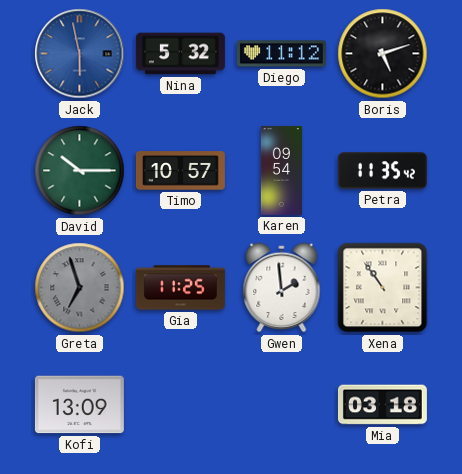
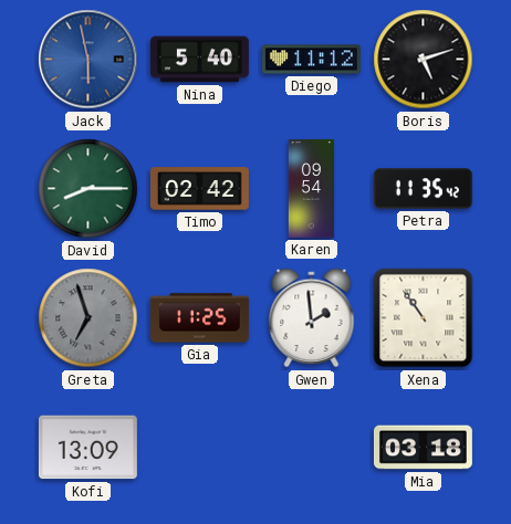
Nina: 5:32 -> 5:40
David: 10:15 -> 8:15
Timo: 10:57 -> 02:42
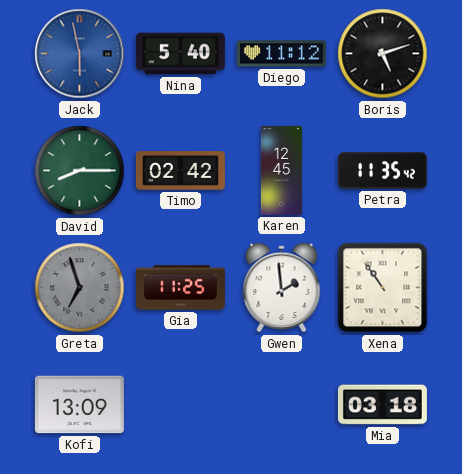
Karen: 09:54 -> 12:45
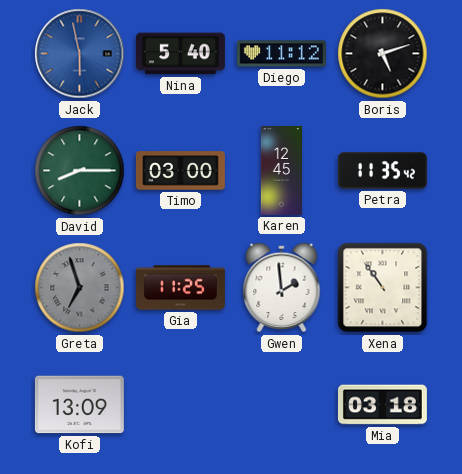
Timo: 02:42 -> 03:00
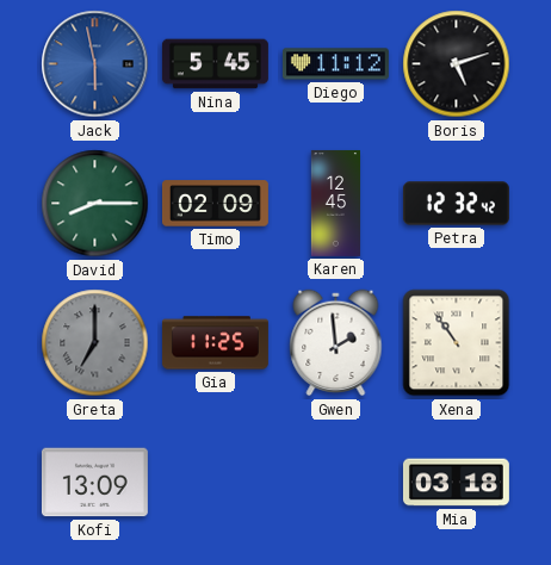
Nina: 5:40 -> 5:45
Timo: 03:00 -> 02:09
Petra: 11:35 -> 12:32
Greta: 6:57 -> 7:00
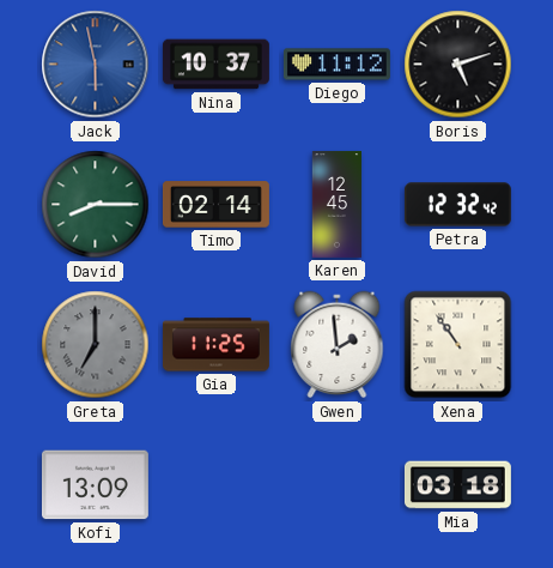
Nina: 5:45 -> 10:37
Timo: 02:09 -> 02:14
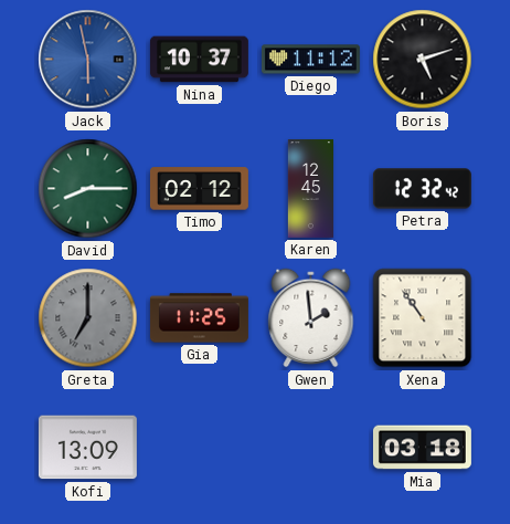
Timo: 02:14 -> 02:12
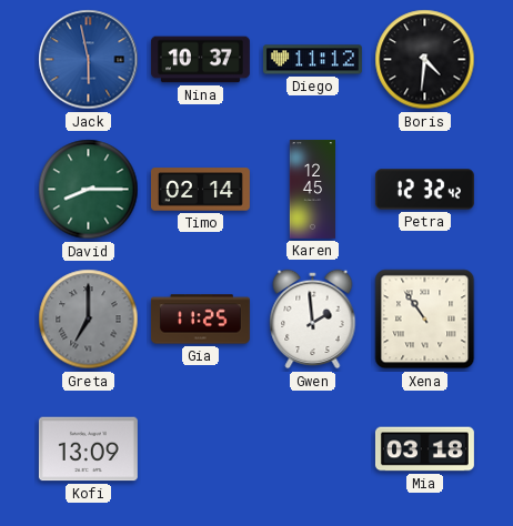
Boris: 5:12 -> 4:31
Timo: 02:12 -> 02:14
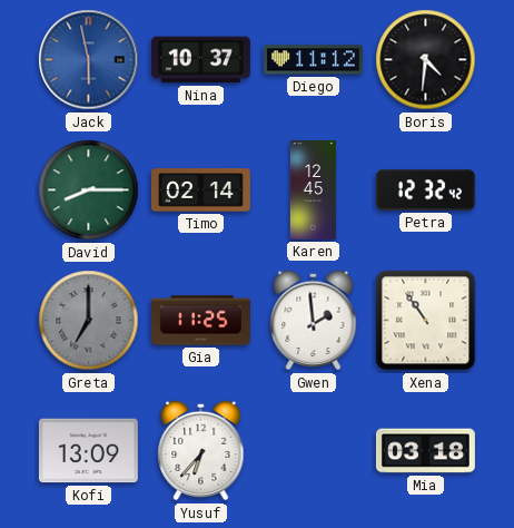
Yusuf: none -> 6:37
